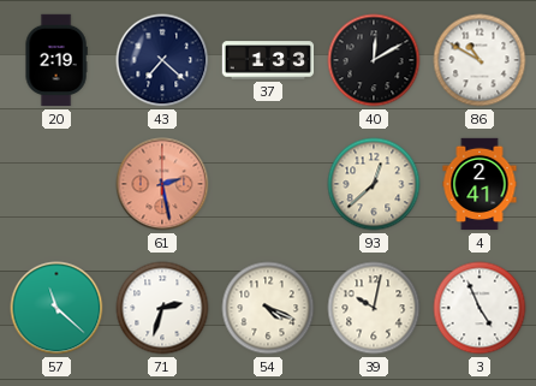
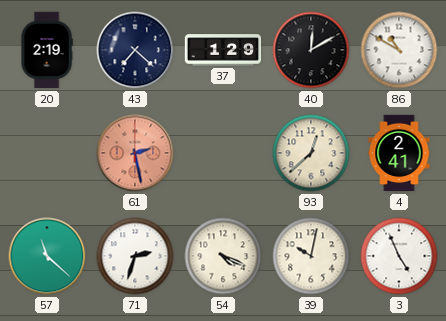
37: 1:33 -> 1:29
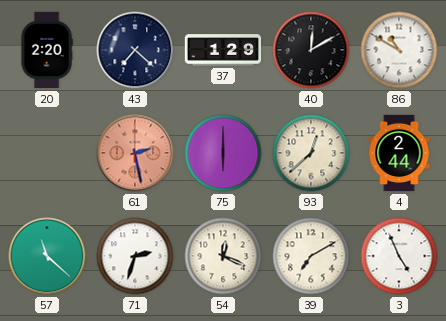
20: 2:19 -> 2:20
75: none -> 6:00
4: 2:41 -> 2:44
54: 4:19 -> 12:19
39: 10:02 -> 7:10
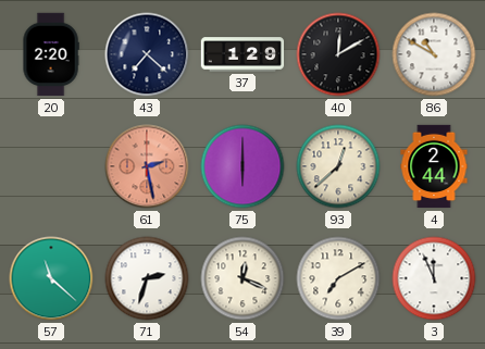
3: 4:56 -> 11:56
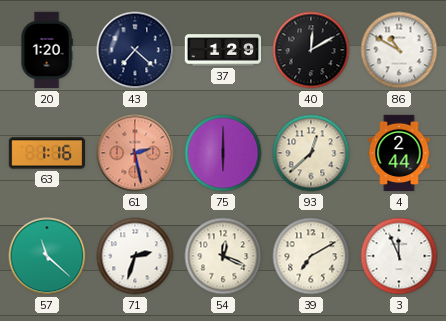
20: 2:20 -> 1:20
63: none -> 1:16
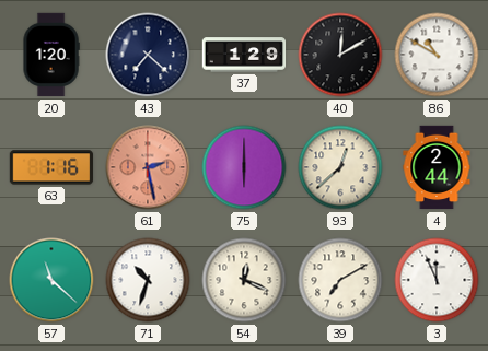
71: 2:33 -> 10:33
